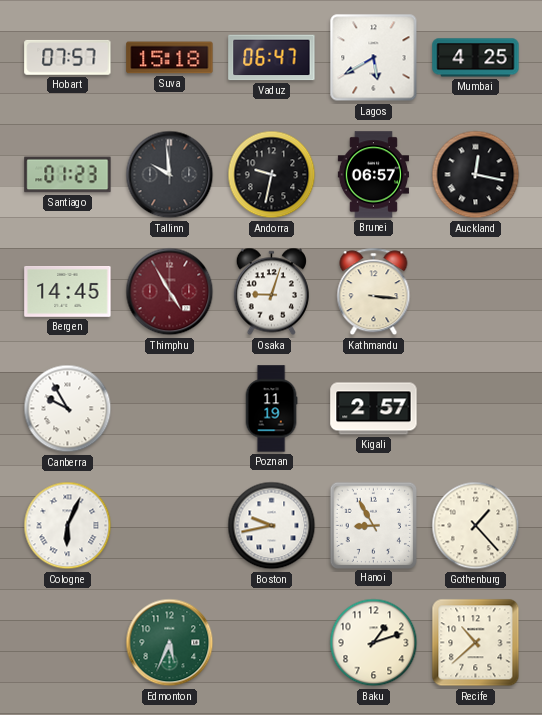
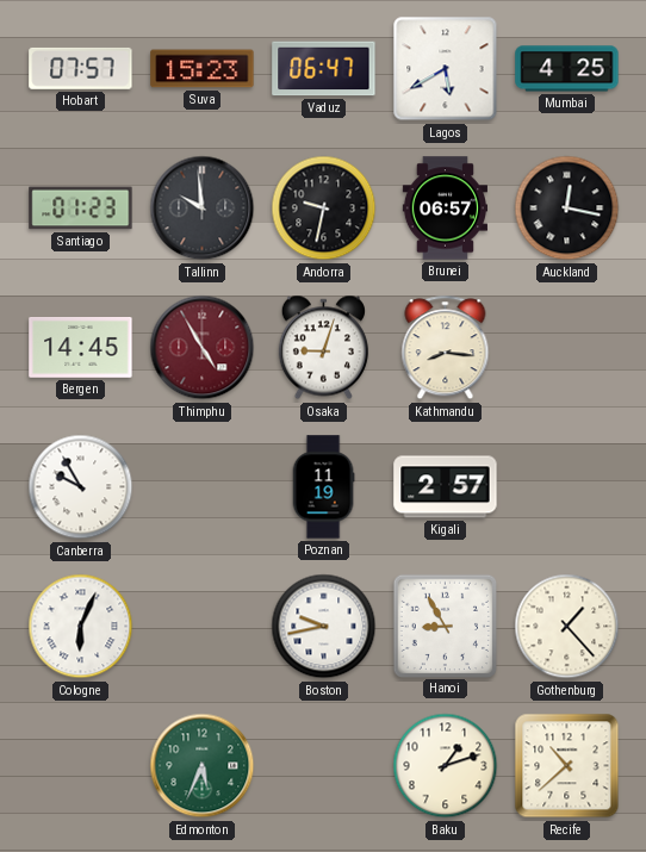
Suva: 15:18 -> 15:23
Kathmandu: 3:16 -> 8:16
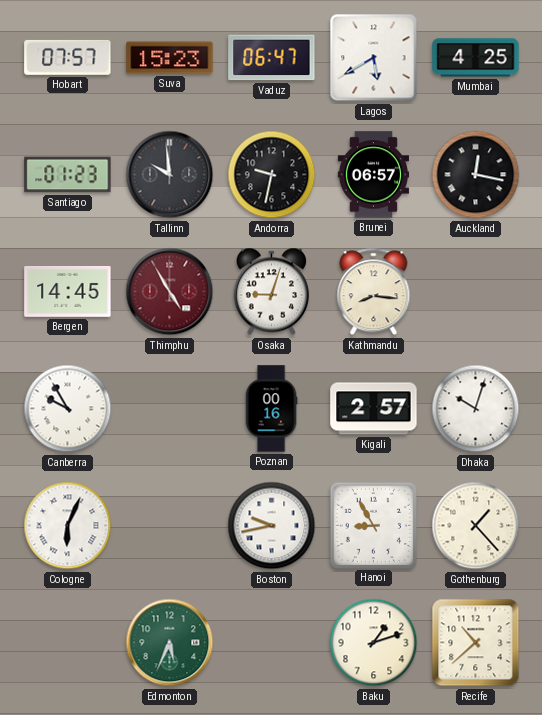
Poznan: 11:19 -> 00:16
Dhaka: none -> 10:03
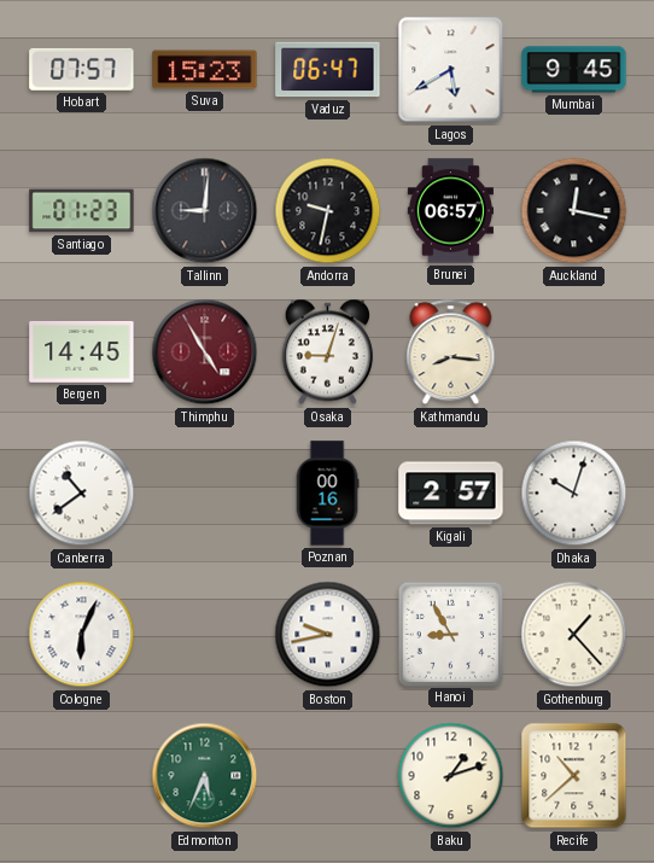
Mumbai: 4:25 -> 9:45
Tallinn: 9:59 -> 9:01
Canberra: 9:55 -> 10:39
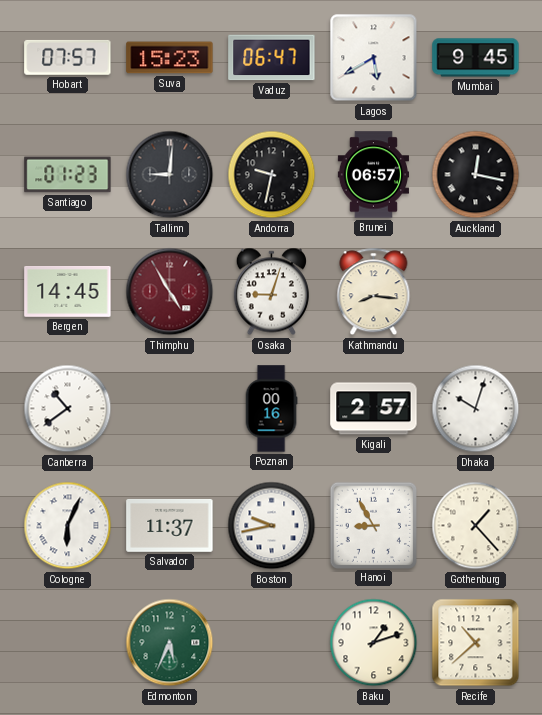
Salvador: none -> 11:37
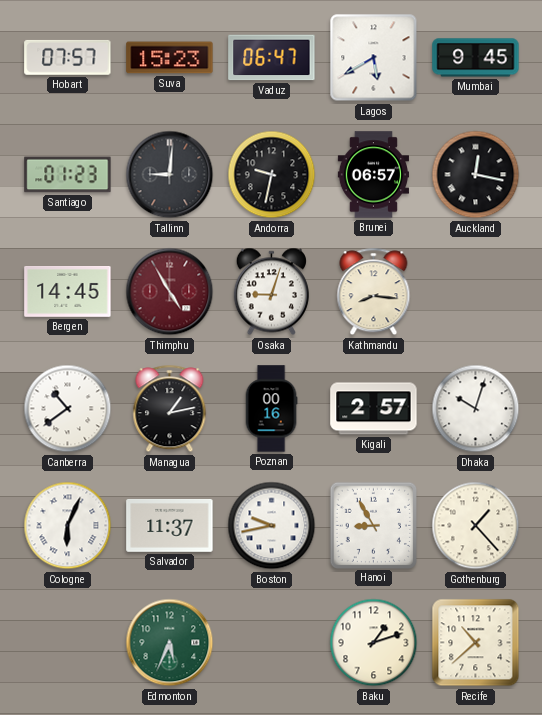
Managua: none -> 1:13
